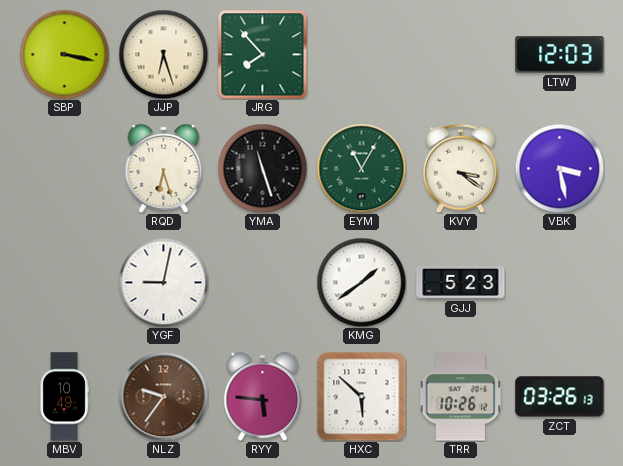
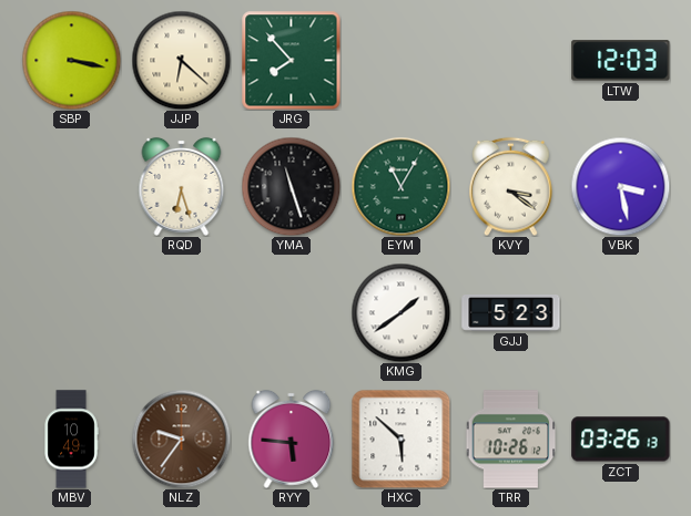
JJP: 6:27 -> 6:22
YGF: 9:02 -> none
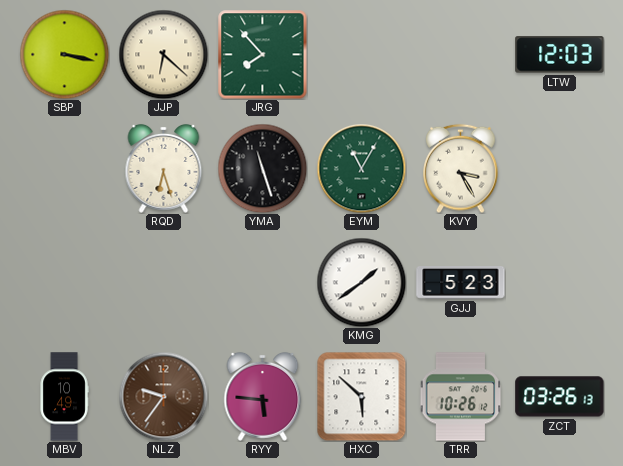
KVY: 3:21 -> 3:25
VBK: 3:28 -> none
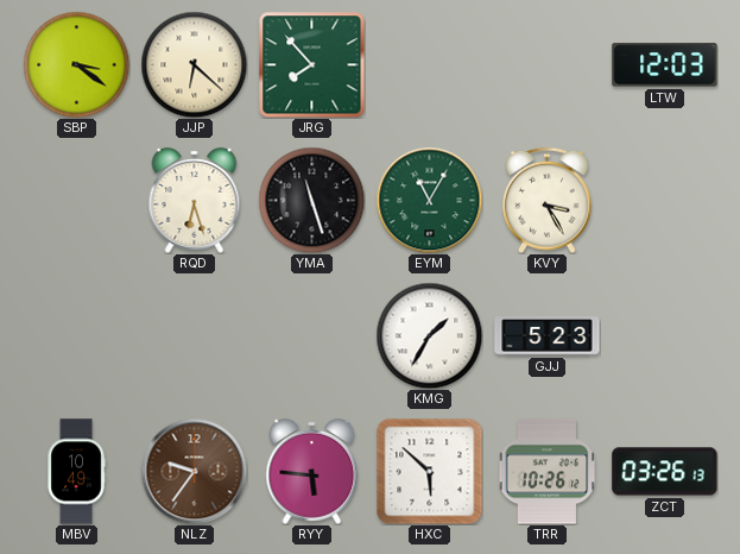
SBP: 3:17 -> 3:21
KMG: 1:39 -> 1:35
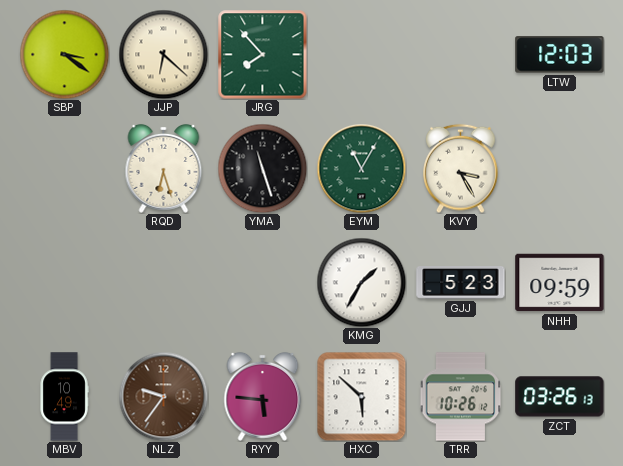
NHH: none -> 09:59
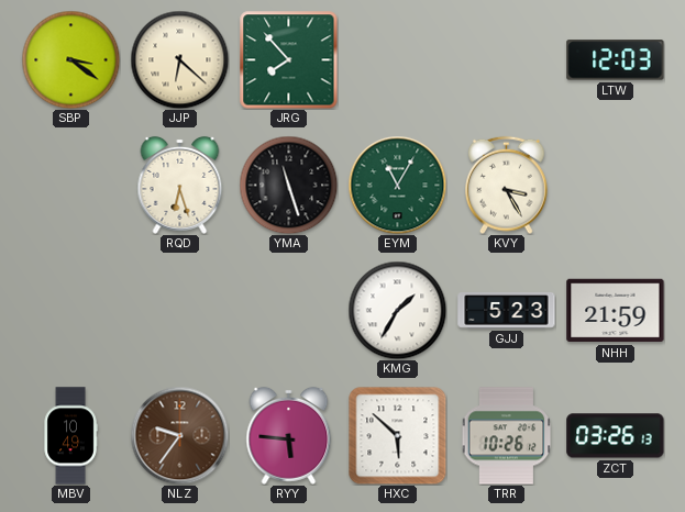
NHH: 09:59 -> 21:59
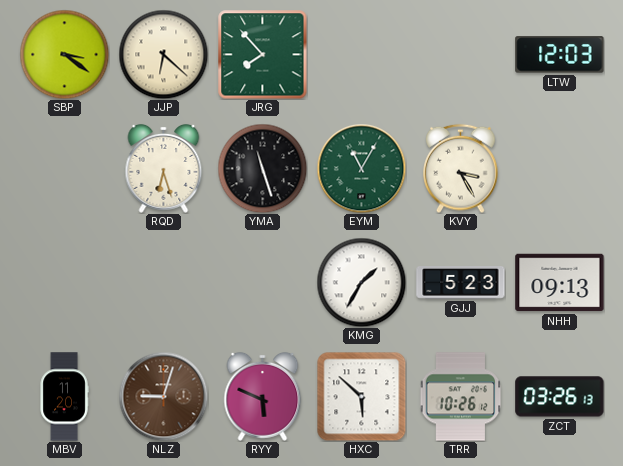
NHH: 21:59 -> 09:13
MBV: 10:49 -> 11:20
NLZ: 9:36 -> 9:03
RYY: 5:46 -> 5:49
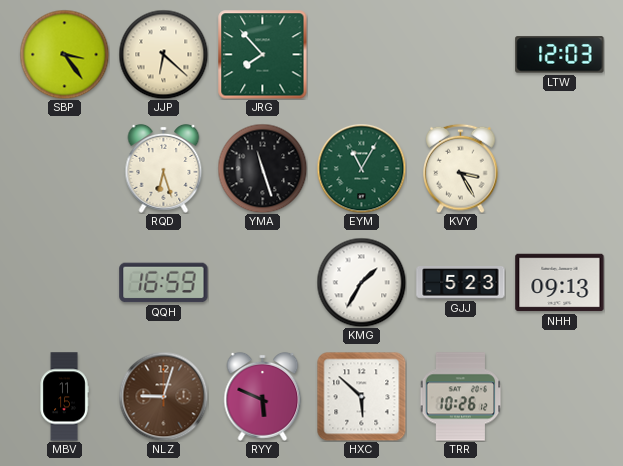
SBP: 3:21 -> 3:24
QQH: none -> 16:59
MBV: 11:20 -> 11:15
ZCT: 03:26 -> none
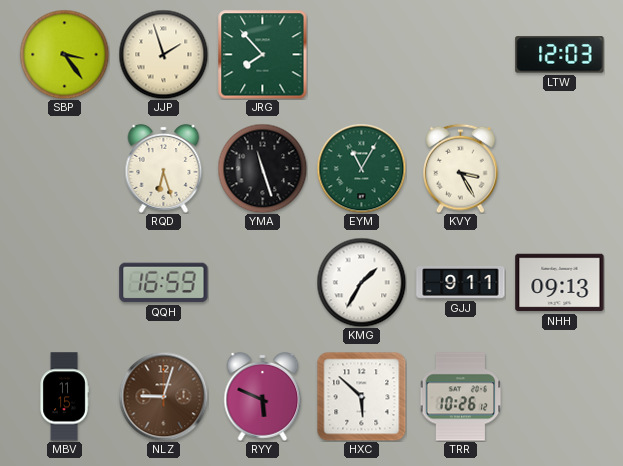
JJP: 6:22 -> 1:57
GJJ: 5:23 -> 9:11
